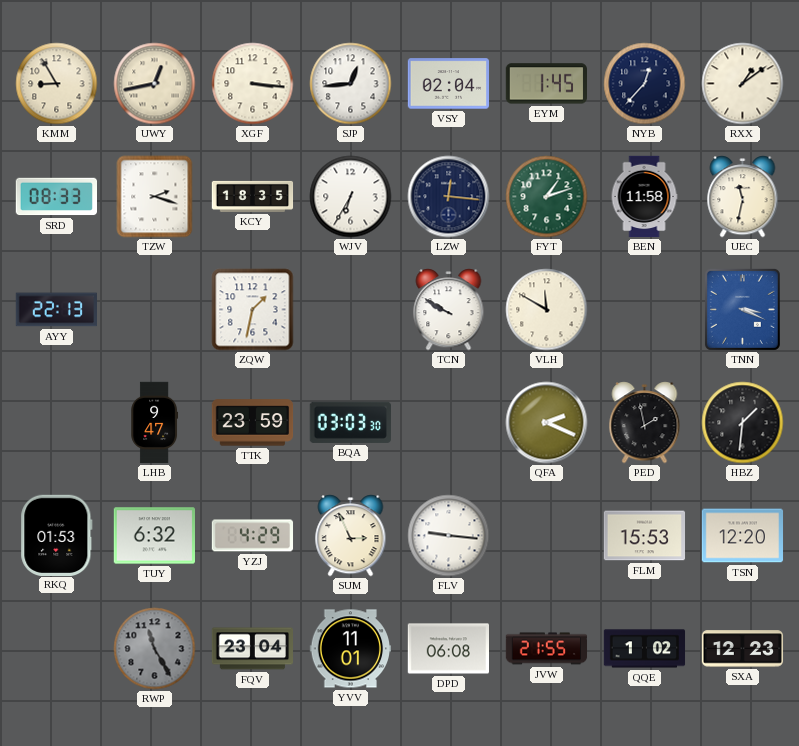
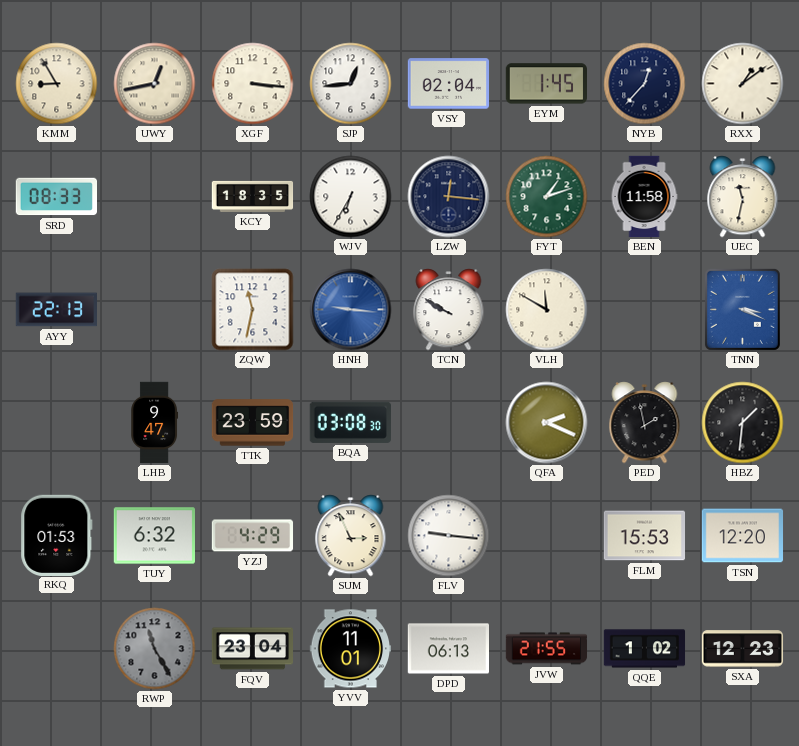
TZW: 2:18 -> none
ZQW: 1:32 -> 11:32
HNH: none -> 9:16
BQA: 03:03 -> 03:08
DPD: 06:08 -> 06:13
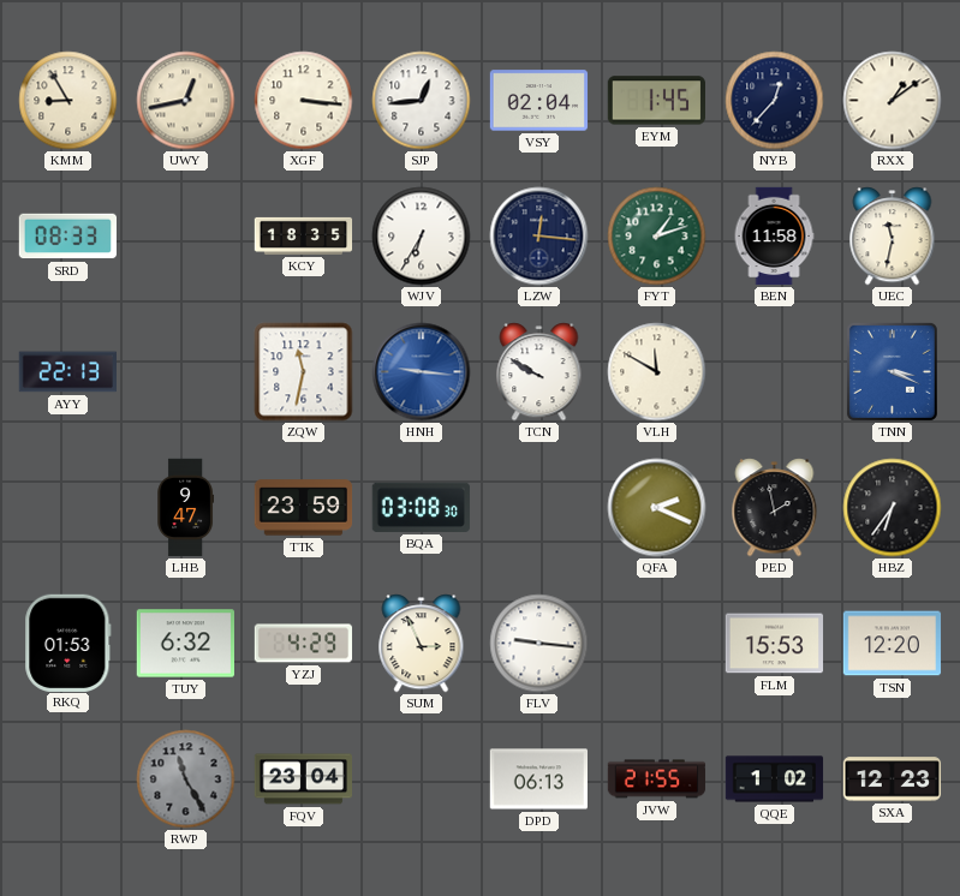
HBZ: 1:31 -> 6:36
YVV: 11:01 -> none
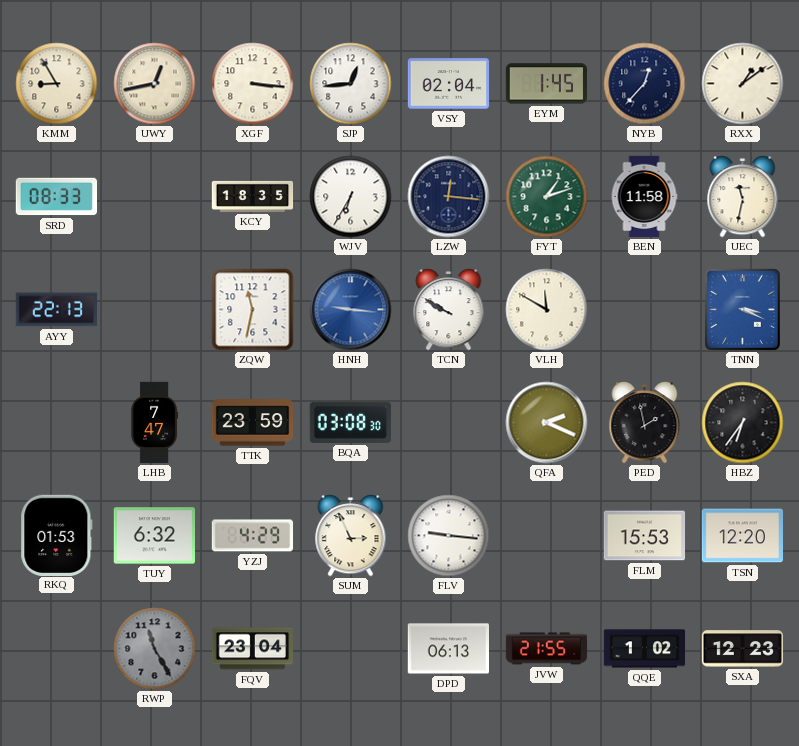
LHB: 9:47 -> 7:47
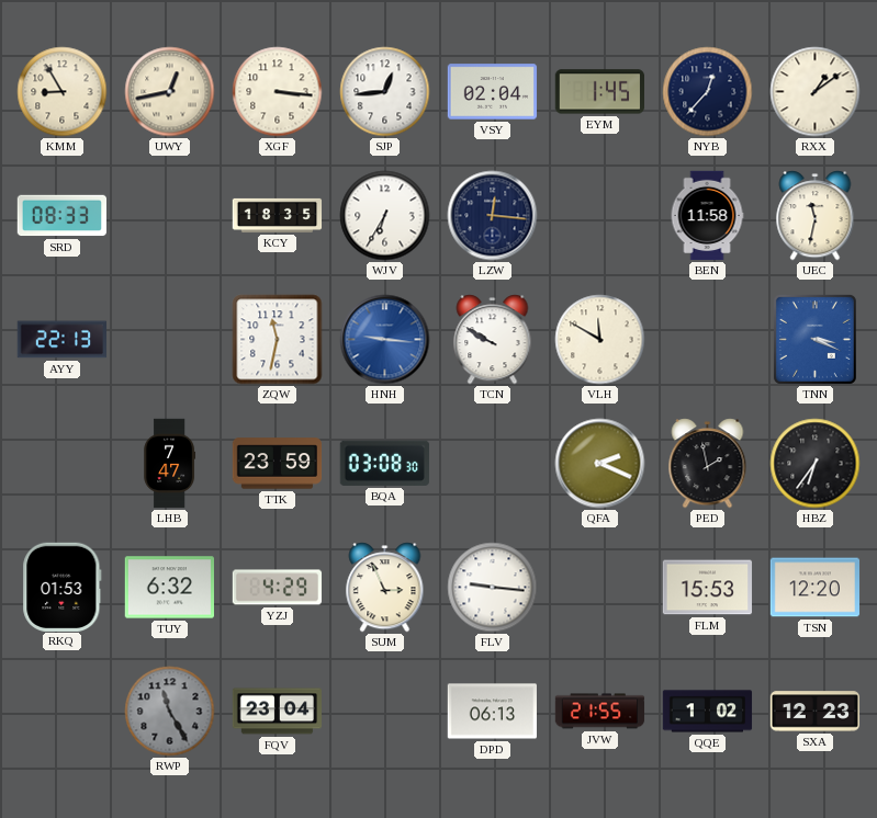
FYT: 1:12 -> none
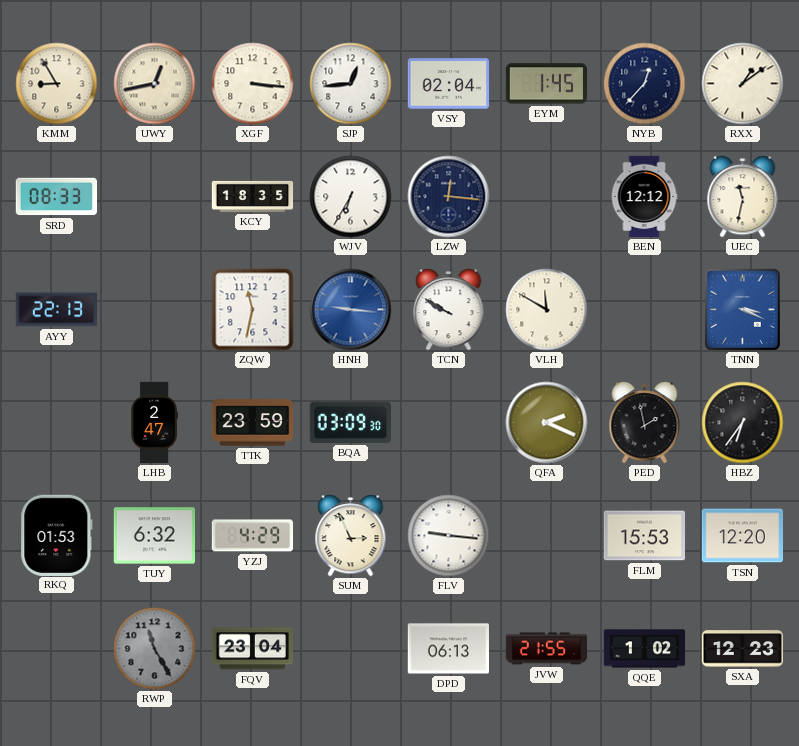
BEN: 11:58 -> 12:12
LHB: 7:47 -> 2:47
BQA: 03:08 -> 03:09
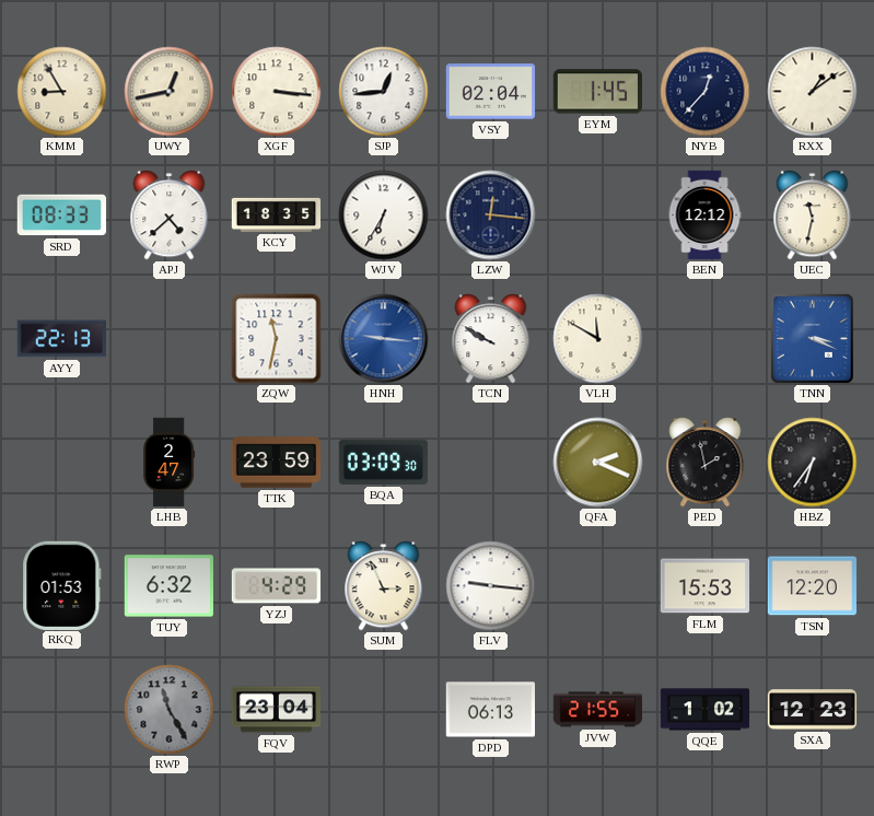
APJ: none -> 4:38
